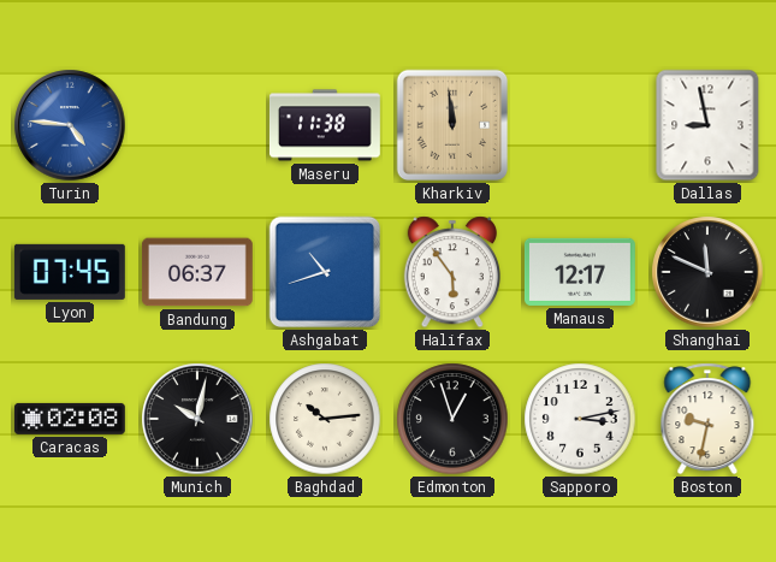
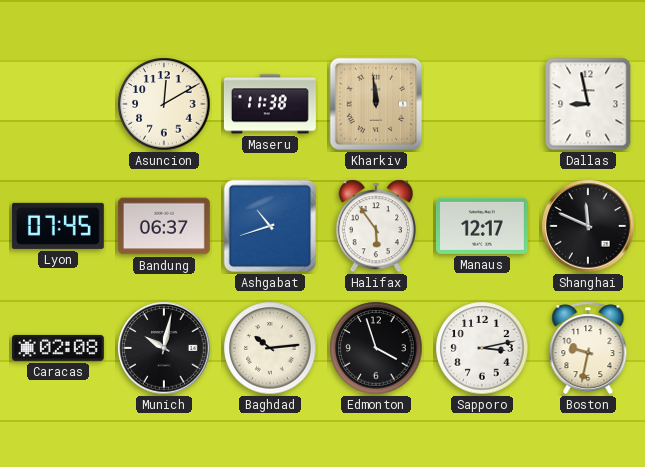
Turin: 4:46 -> none
Asuncion: none -> 12:10
Edmonton: 12:57 -> 3:57
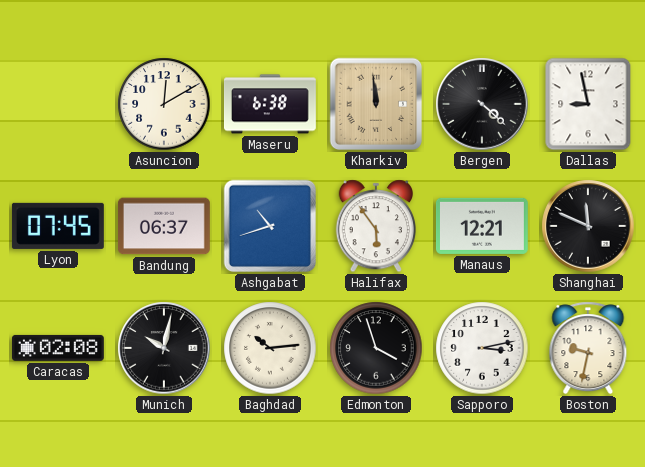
Maseru: 11:38 -> 6:38
Bergen: none -> 4:22
Manaus: 12:17 -> 12:21
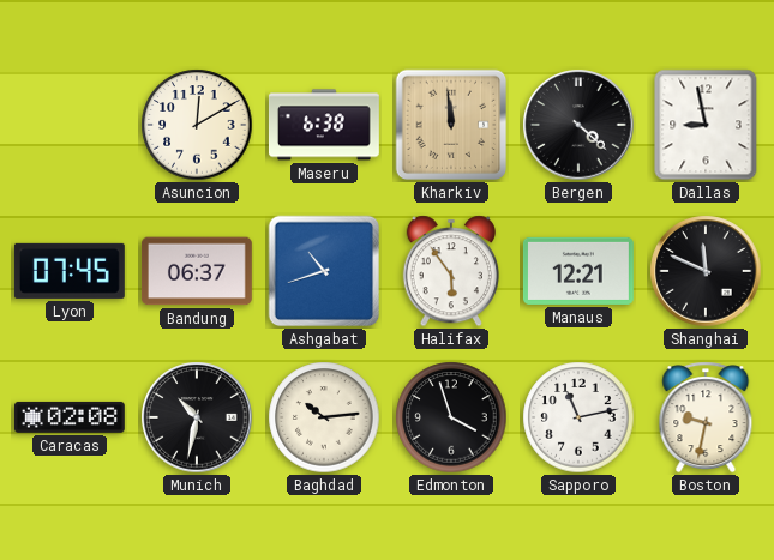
Munich: 10:02 -> 10:32
Sapporo: 3:13 -> 11:13
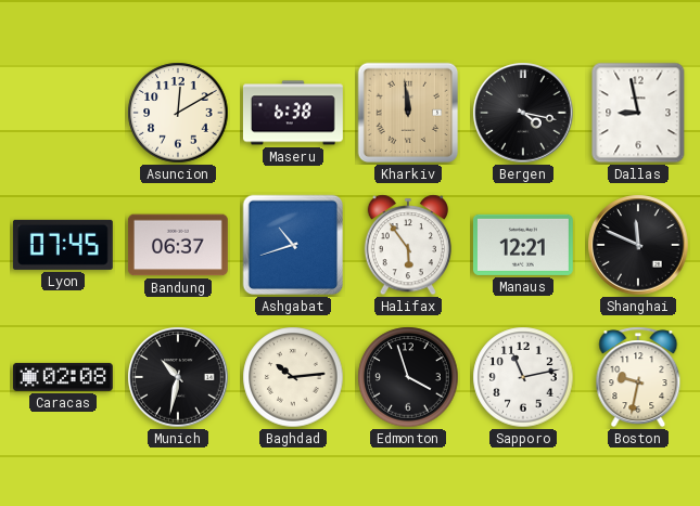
Bergen: 4:22 -> 4:17
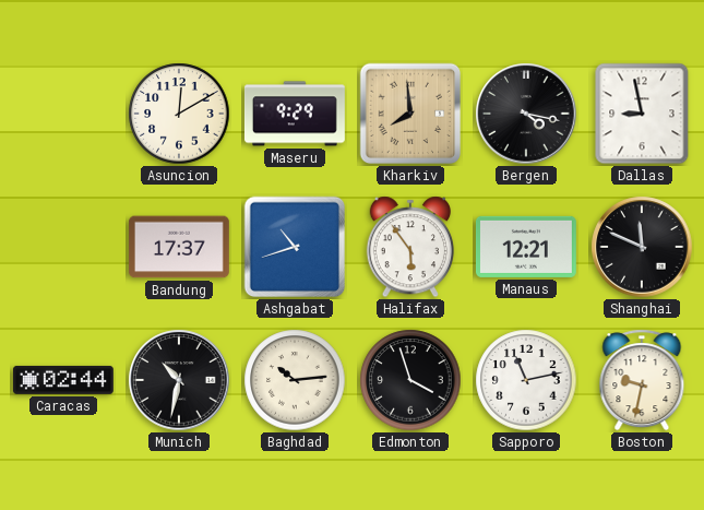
Maseru: 6:38 -> 9:29
Kharkiv: 11:59 -> 7:59
Lyon: 07:45 -> none
Bandung: 06:37 -> 17:37
Caracas: 02:08 -> 02:44
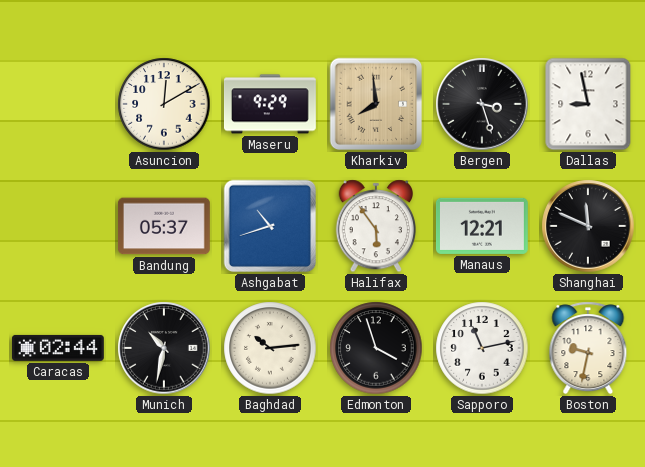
Bergen: 4:17 -> 3:27
Bandung: 17:37 -> 05:37
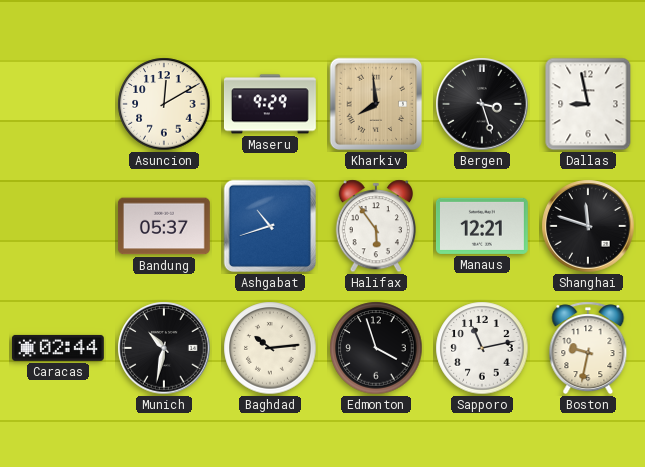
Shanghai: 11:49 -> 11:48
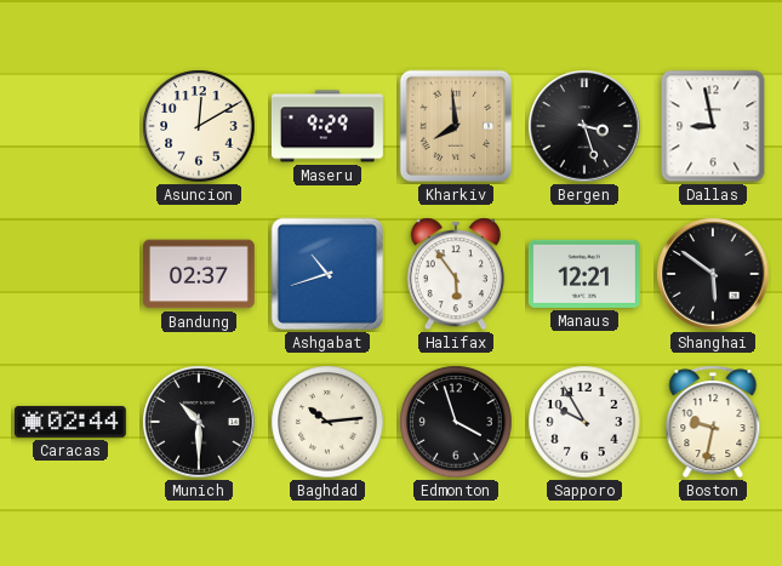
Bandung: 05:37 -> 02:37
Shanghai: 11:48 -> 5:51
Munich: 10:32 -> 10:30
Sapporo: 11:13 -> 9:55
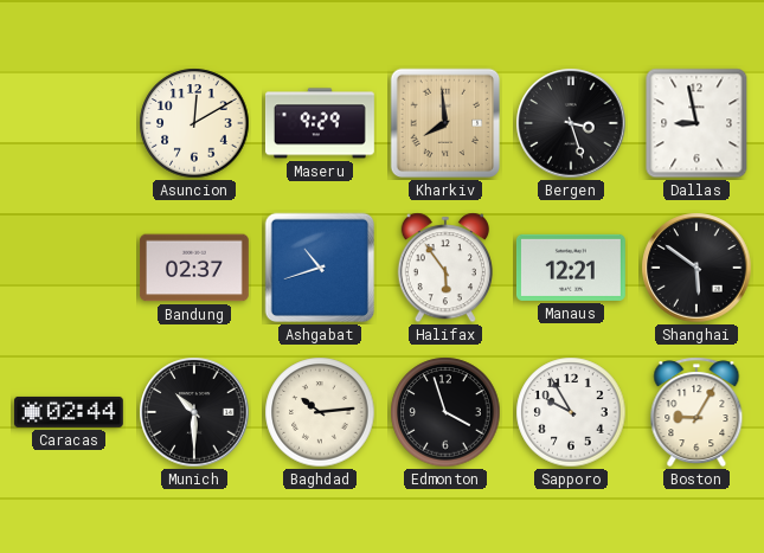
Boston: 9:32 -> 9:05
